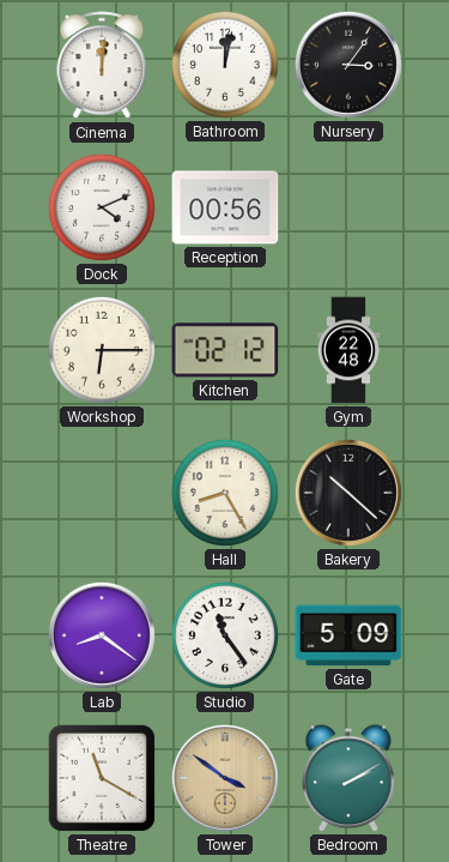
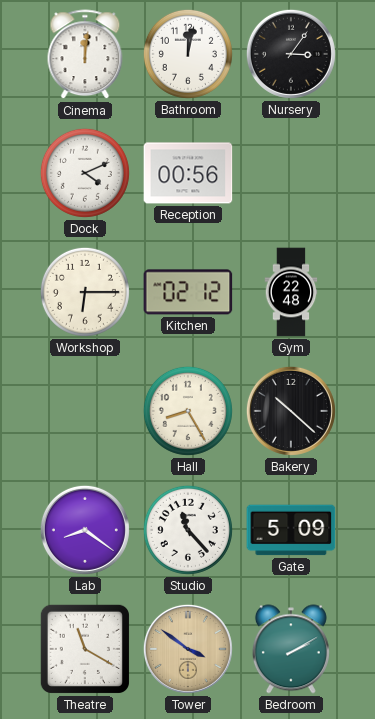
Studio: 11:24 -> 11:23
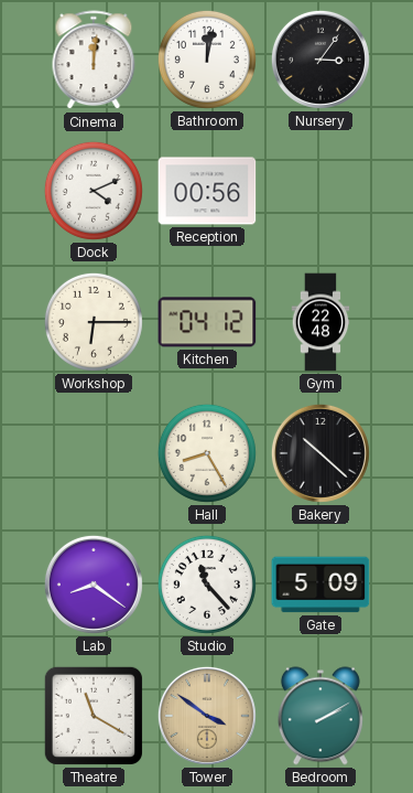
Kitchen: 02:12 -> 04:12
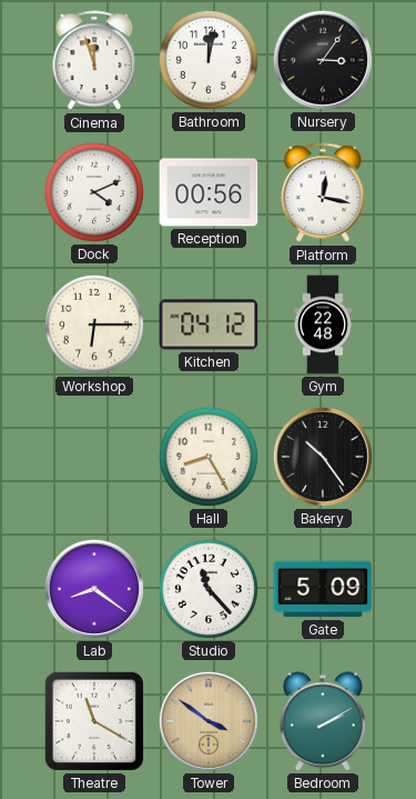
Cinema: 12:01 -> 11:57
Platform: none -> 12:17
Bakery: 10:22 -> 10:24
